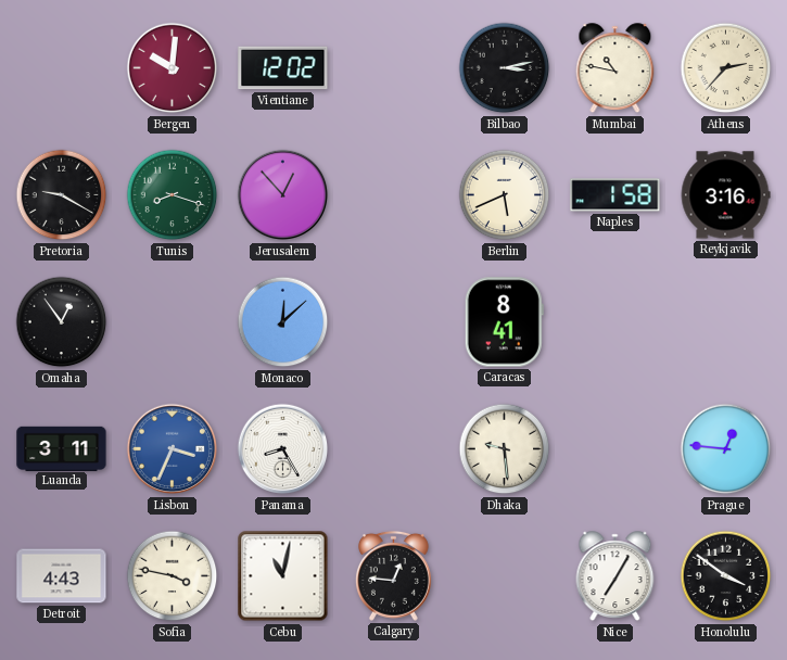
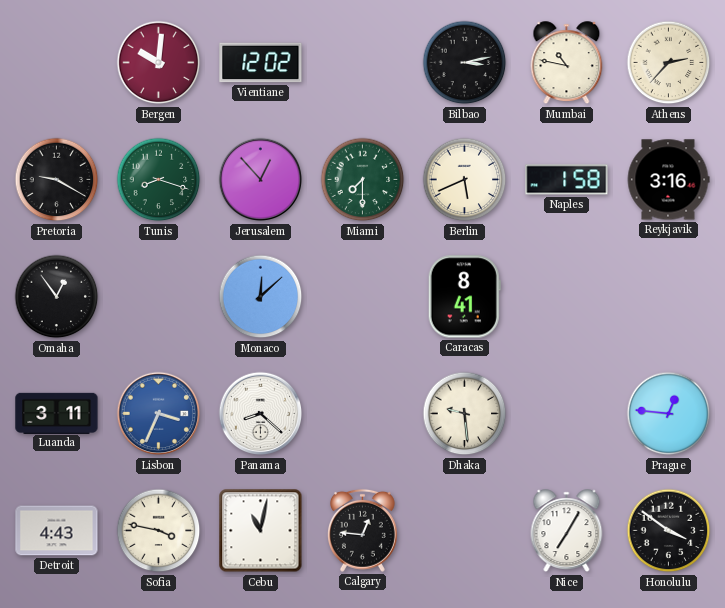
Miami: none -> 7:30
Panama: 8:25 -> 8:22
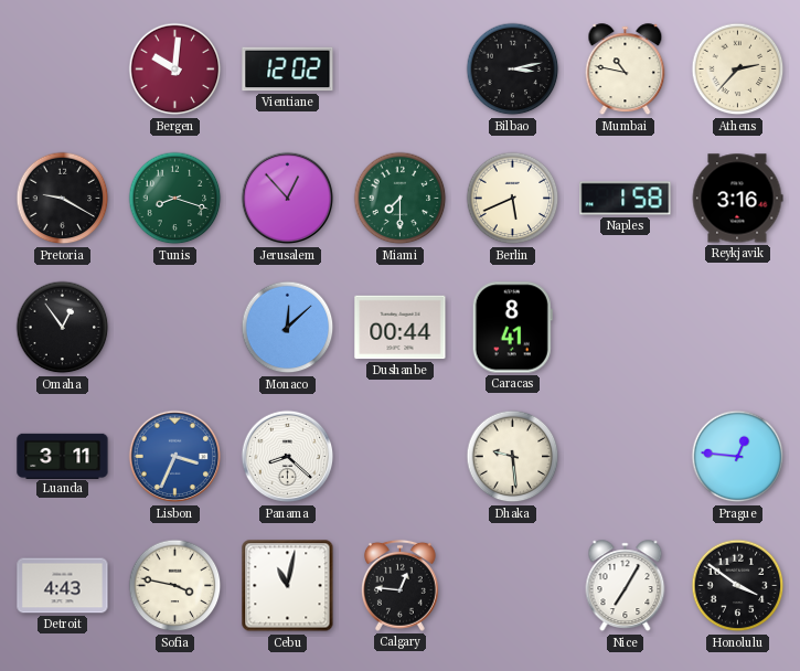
Dushanbe: none -> 00:44
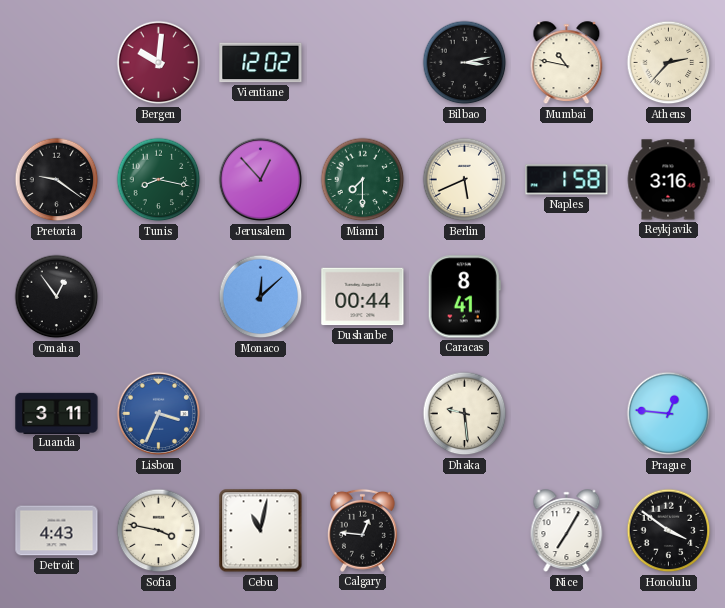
Pretoria: 9:20 -> 9:21
Tunis: 8:18 -> 8:17
Panama: 8:22 -> none
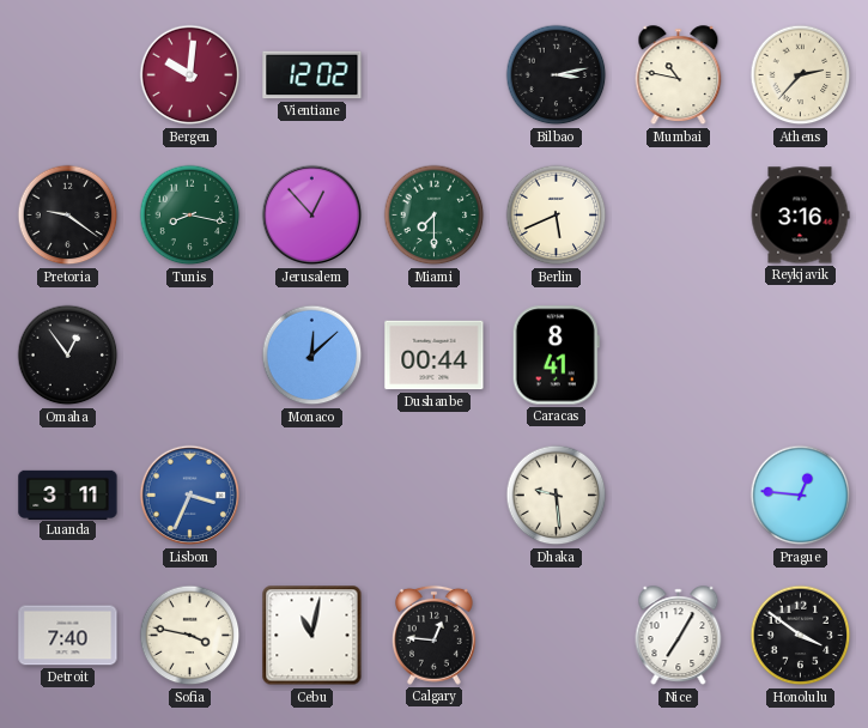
Naples: 1:58 -> none
Detroit: 4:43 -> 7:40
